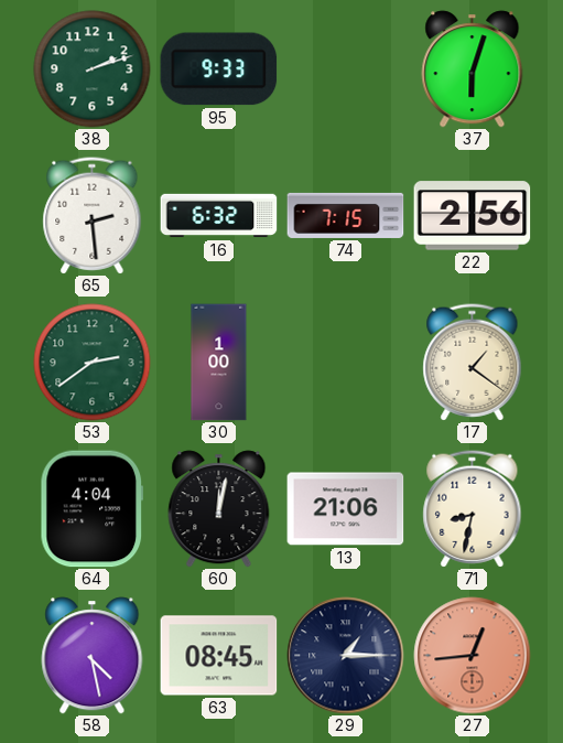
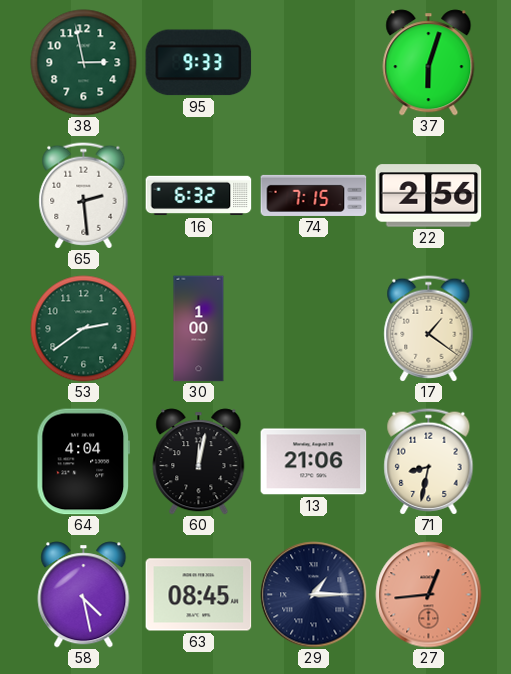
38: 2:12 -> 2:58
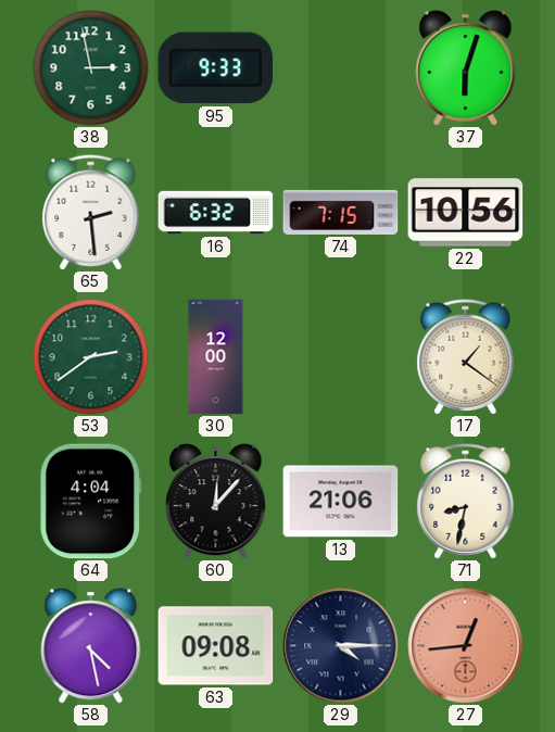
22: 2:56 -> 10:56
30: 1:00 -> 12:00
60: 12:02 -> 12:07
63: 08:45 -> 09:08
29: 1:15 -> 4:15
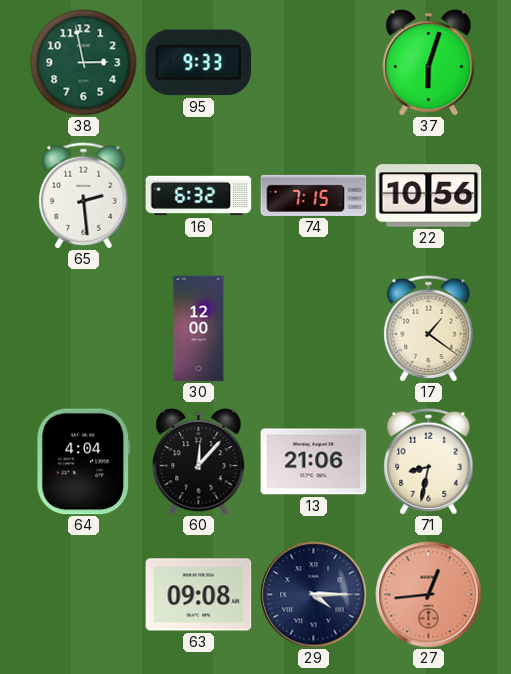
53: 2:39 -> none
58: 4:28 -> none
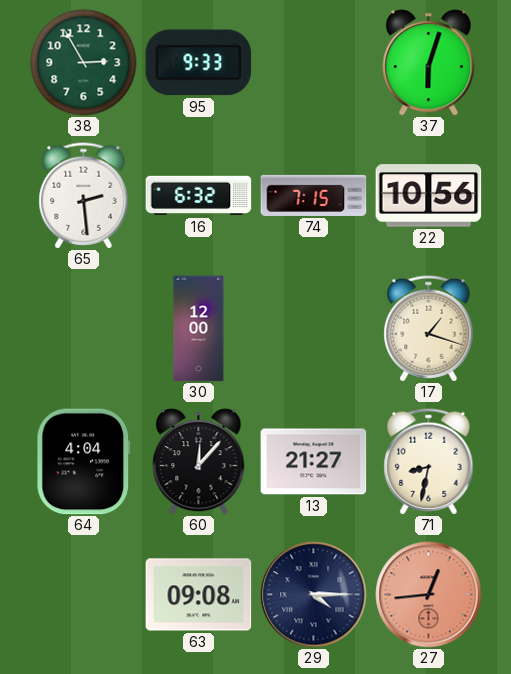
38: 2:58 -> 2:55
17: 1:21 -> 1:18
13: 21:06 -> 21:27
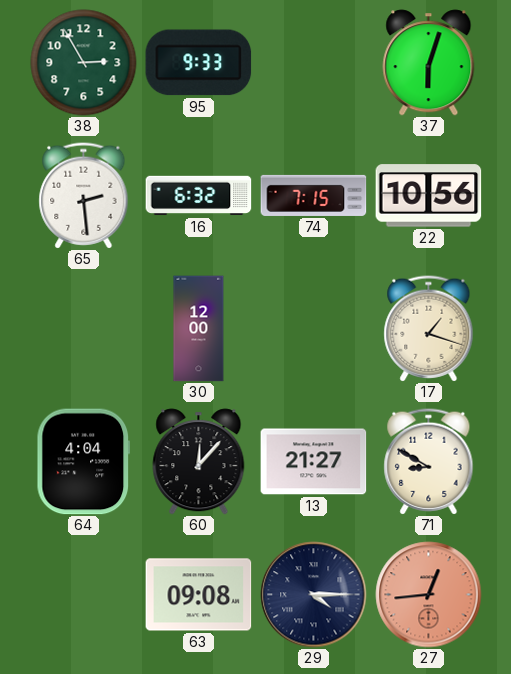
71: 8:32 -> 8:50
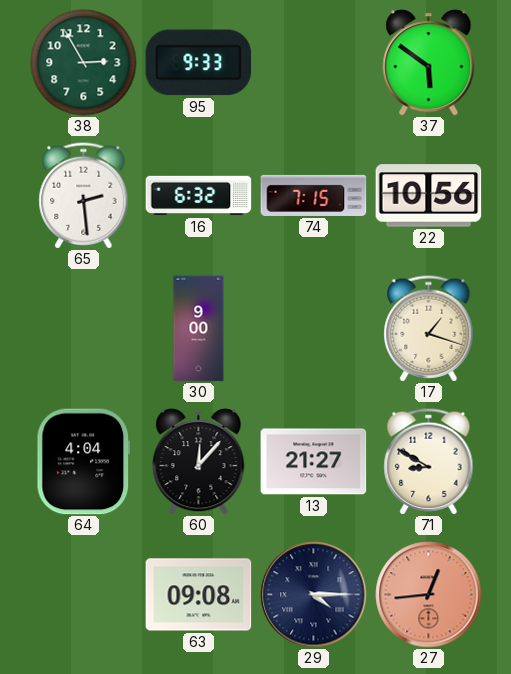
37: 6:03 -> 5:51
30: 12:00 -> 9:00
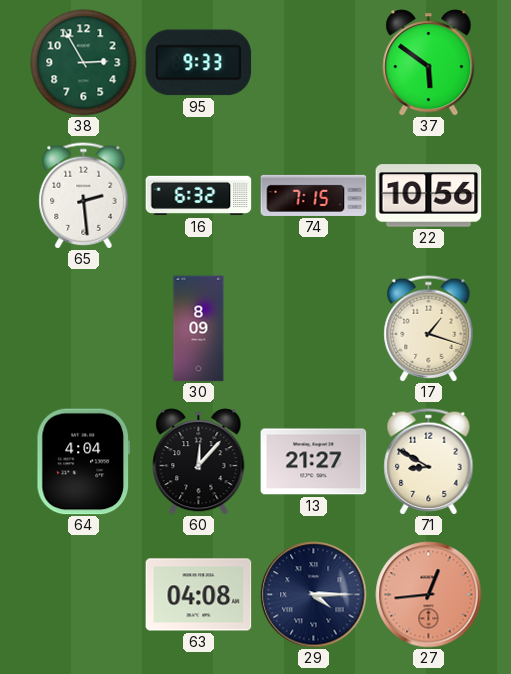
30: 9:00 -> 8:09
63: 09:08 -> 04:08
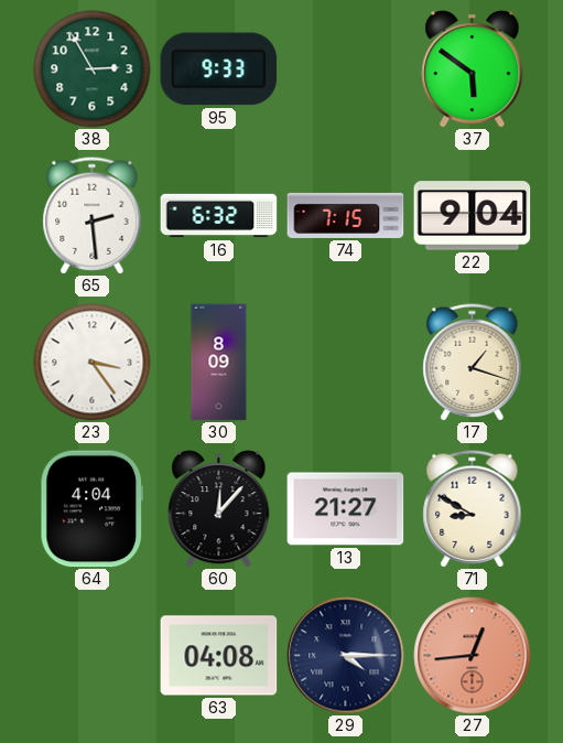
22: 10:56 -> 9:04
23: none -> 3:24
